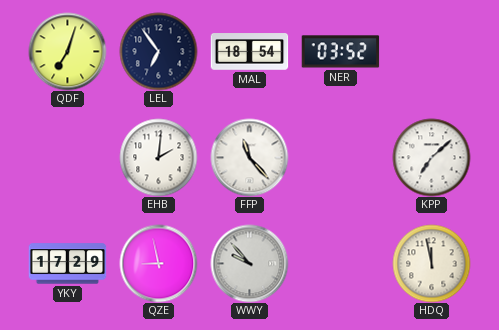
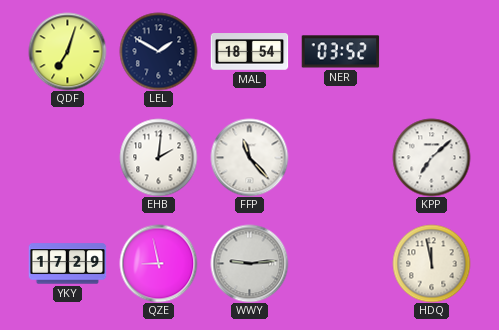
LEL: 6:54 -> 1:50
WWY: 9:53 -> 9:14
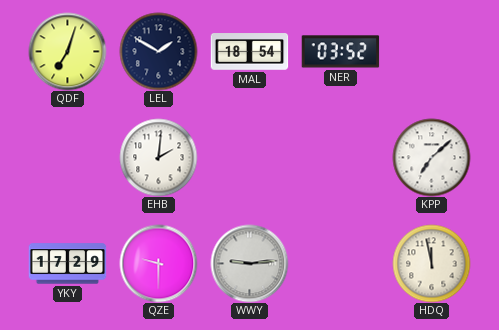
FFP: 11:23 -> none
QZE: 8:58 -> 9:30
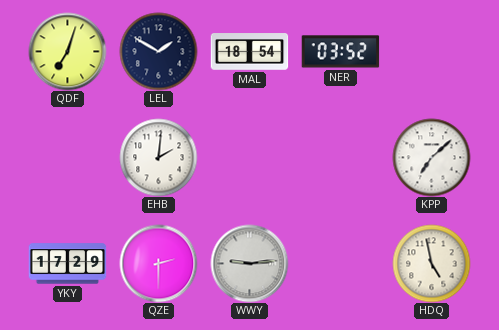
QZE: 9:30 -> 2:30
HDQ: 11:58 -> 4:58
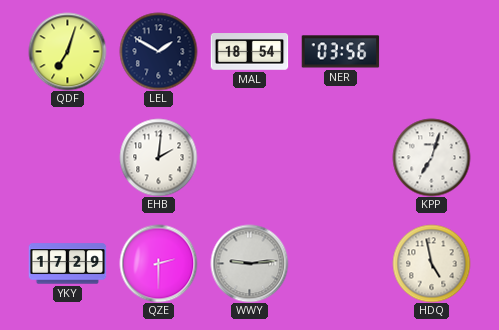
NER: 03:52 -> 03:56
KPP: 7:08 -> 7:03
